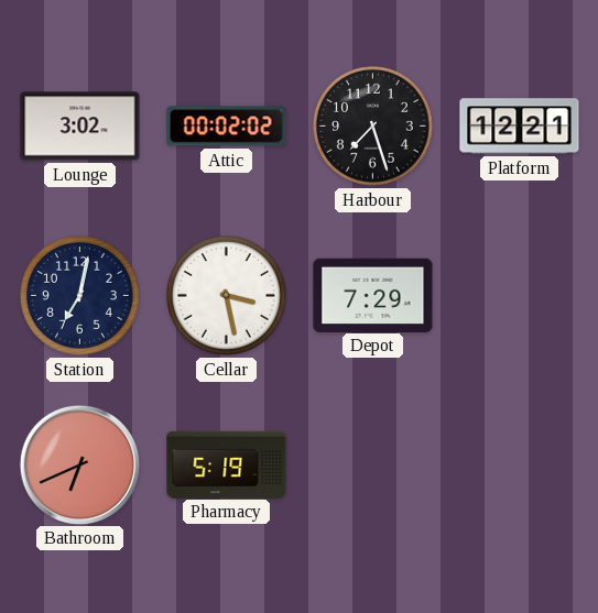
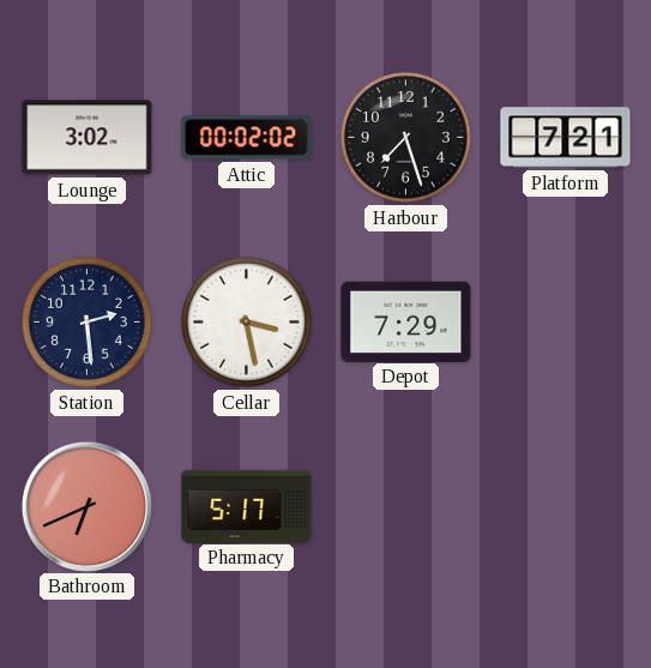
Platform: 12:21 -> 7:21
Station: 7:02 -> 2:29
Pharmacy: 5:19 -> 5:17
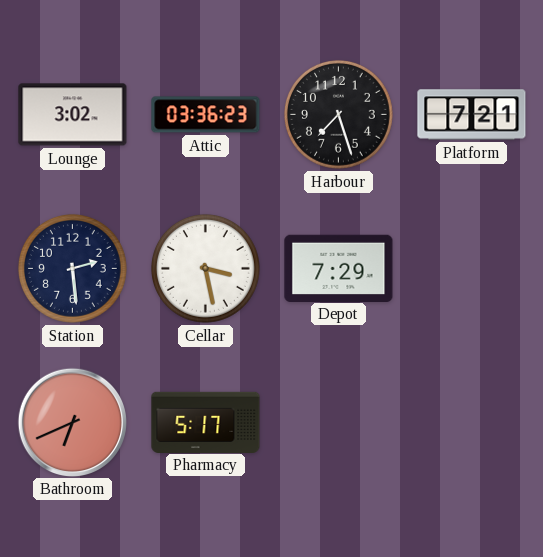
Attic: 00:02 -> 03:36
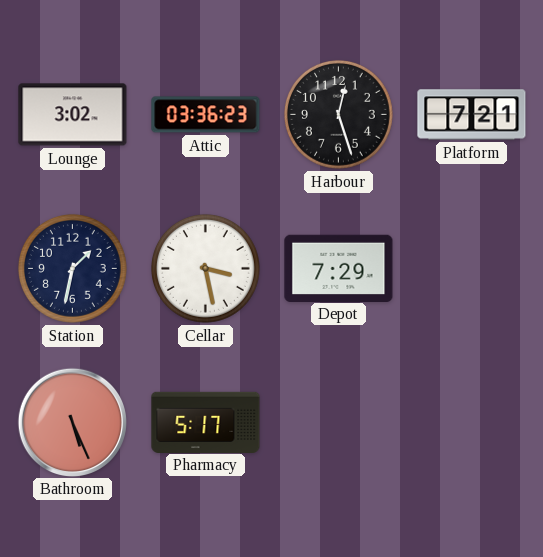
Harbour: 7:27 -> 12:27
Station: 2:29 -> 1:32
Bathroom: 6:41 -> 5:26
